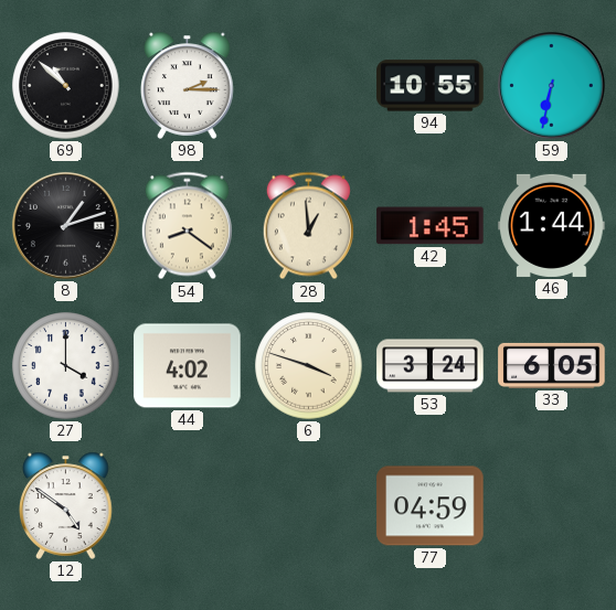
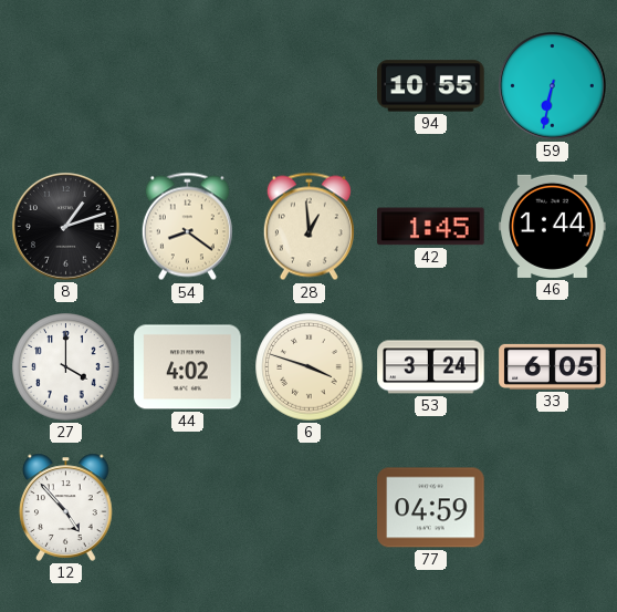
69: 10:52 -> none
98: 2:15 -> none
12: 4:51 -> 4:53
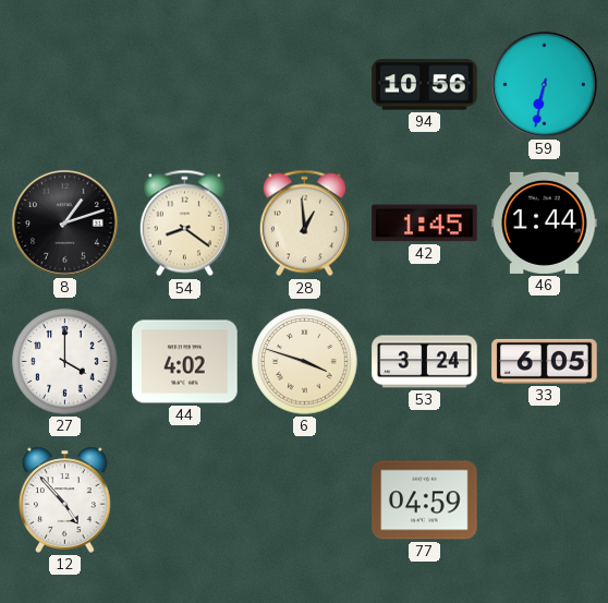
94: 10:55 -> 10:56
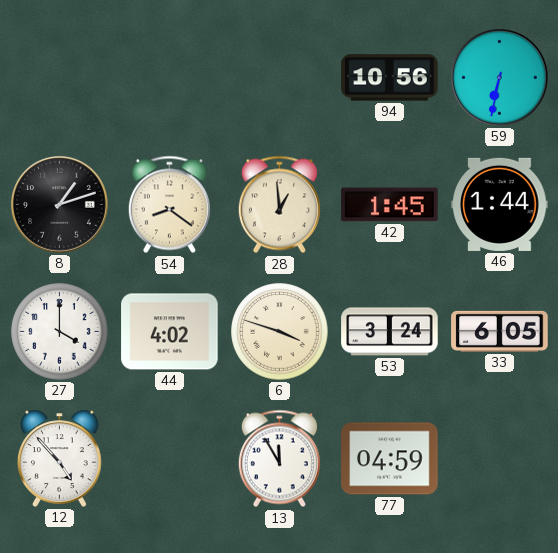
13: none -> 11:55
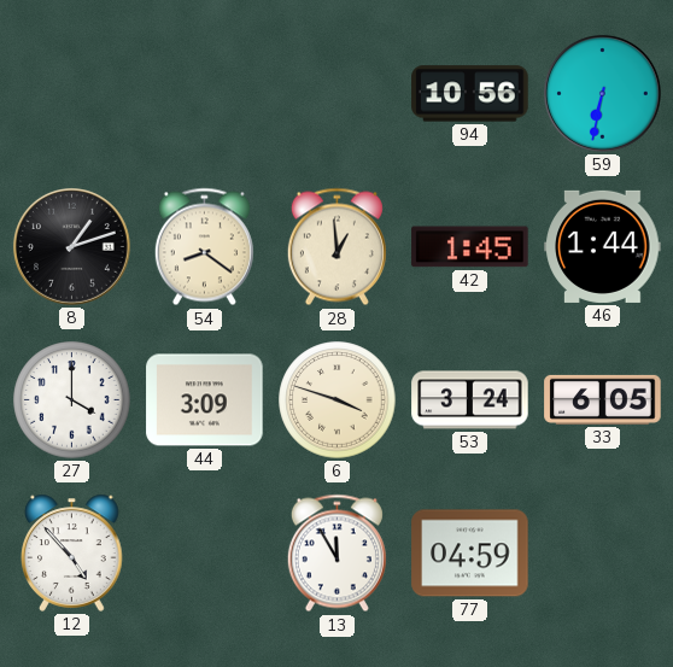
44: 4:02 -> 3:09
